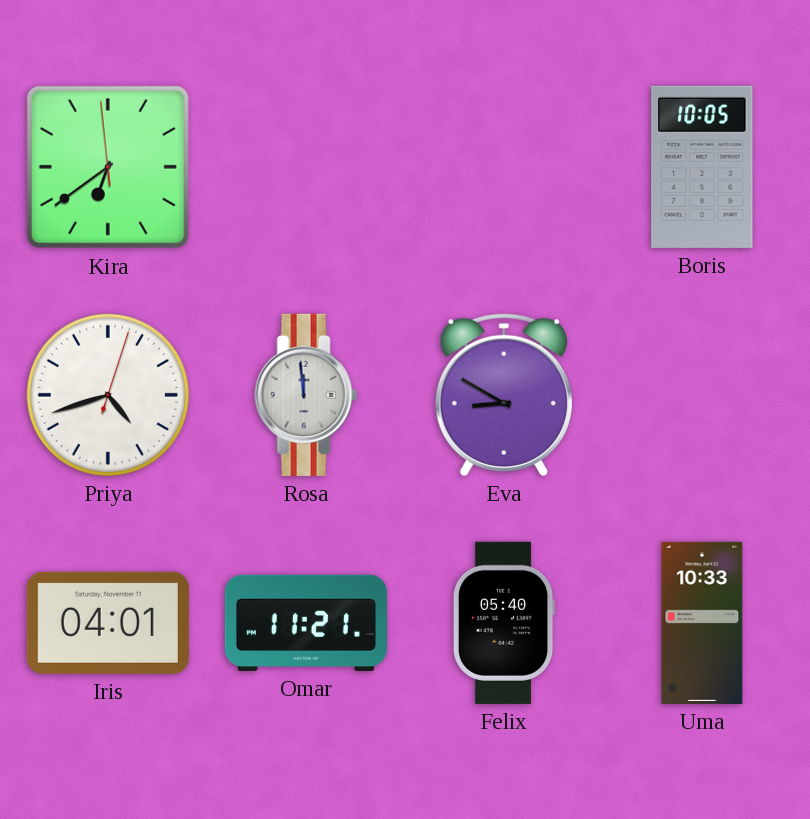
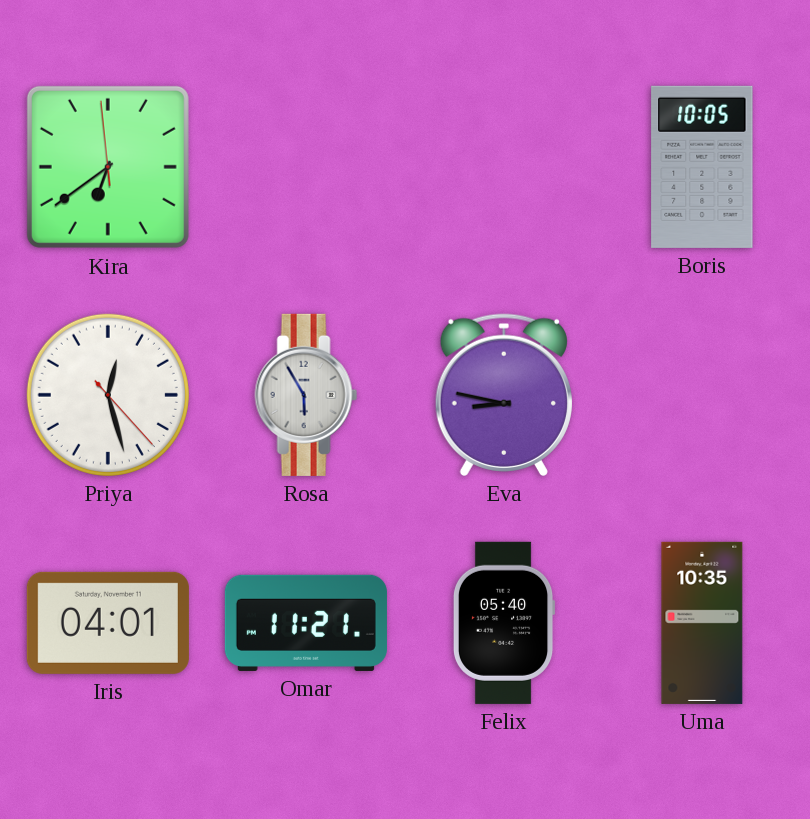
Priya: 4:42 -> 12:27
Rosa: 11:59 -> 5:55
Eva: 8:50 -> 8:47
Uma: 10:33 -> 10:35
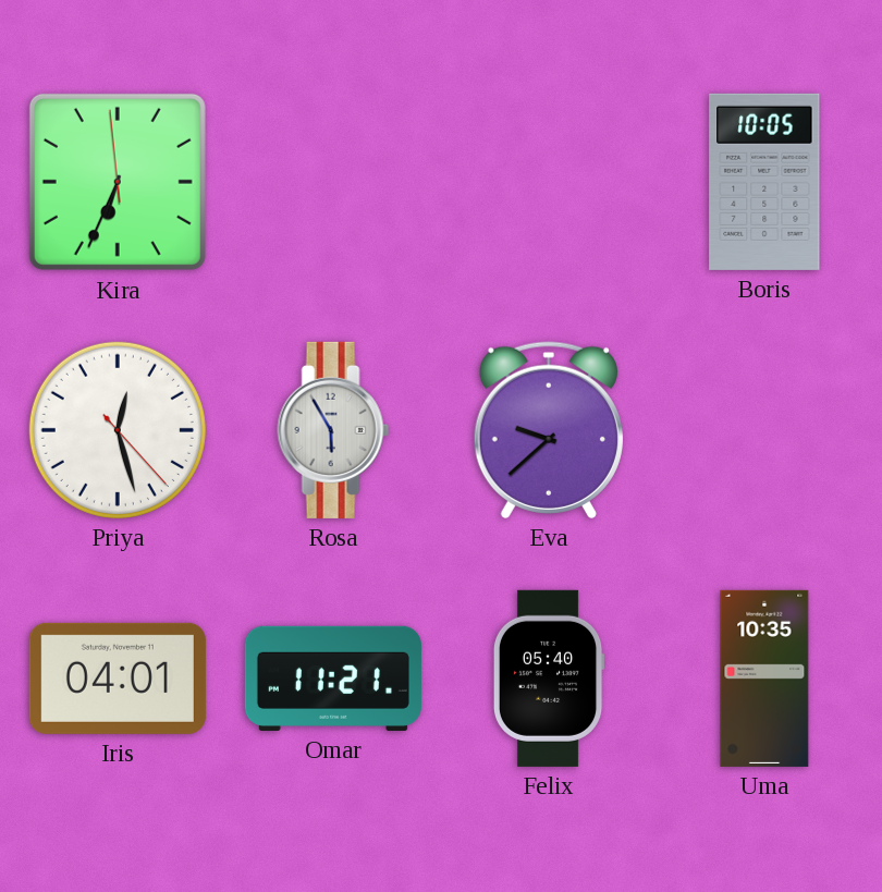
Kira: 6:38 -> 6:33
Eva: 8:47 -> 9:38
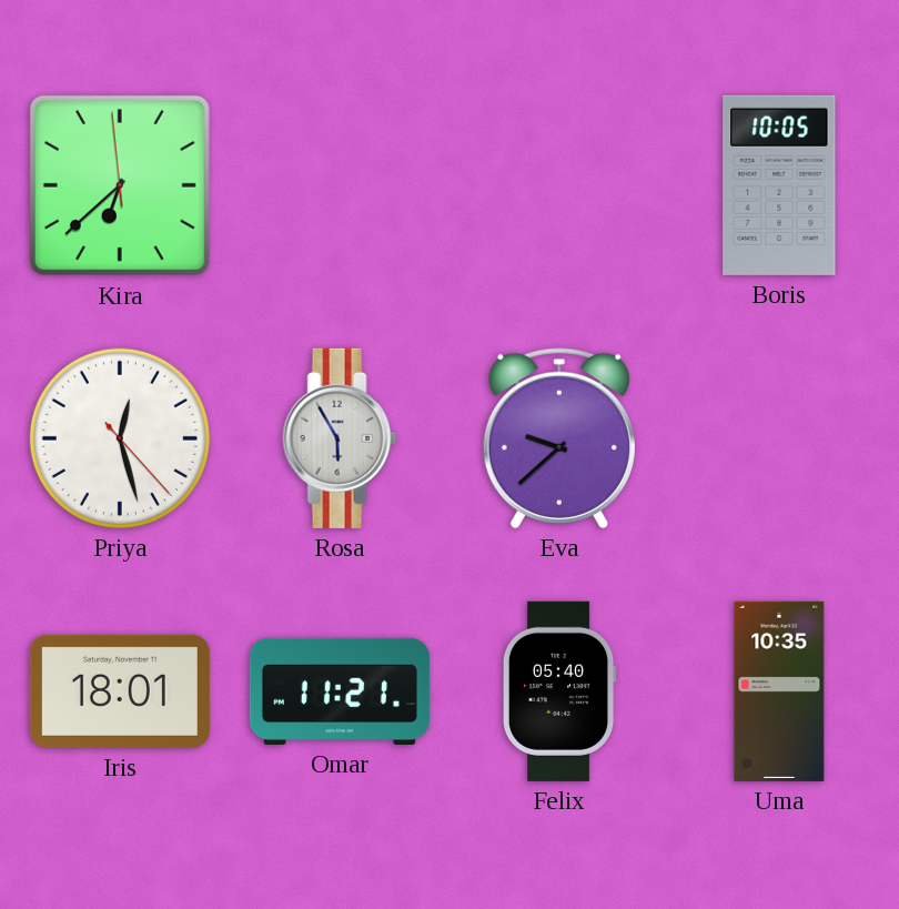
Kira: 6:33 -> 6:37
Iris: 04:01 -> 18:01
